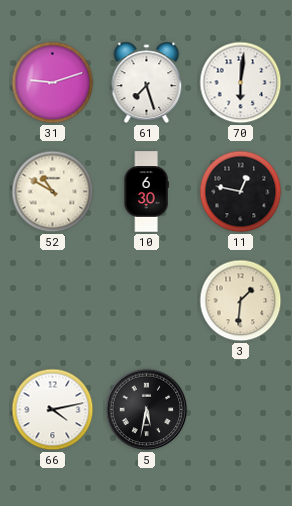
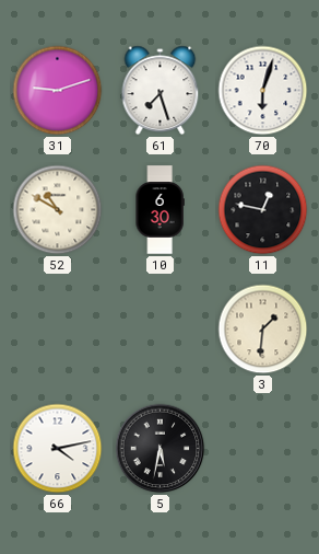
70: 6:01 -> 6:03
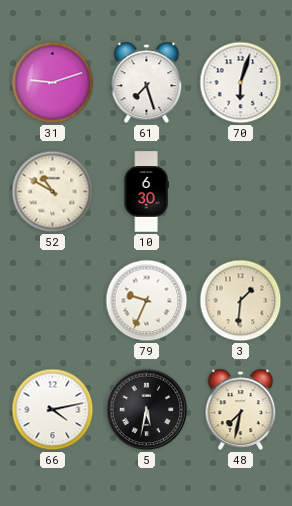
11: 12:47 -> none
79: none -> 9:34
48: none -> 7:32
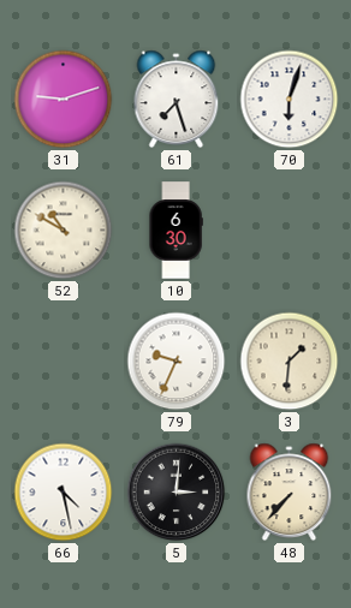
66: 4:13 -> 4:28
5: 5:32 -> 3:01
48: 7:32 -> 7:37
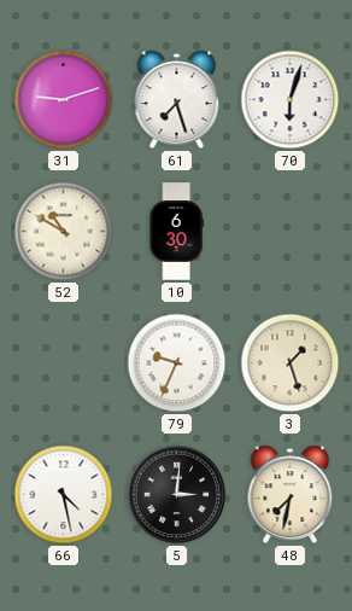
3: 1:31 -> 1:27
48: 7:37 -> 7:32
